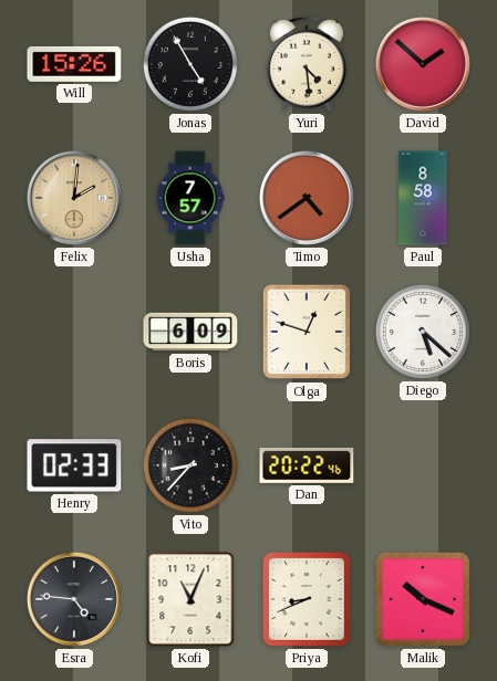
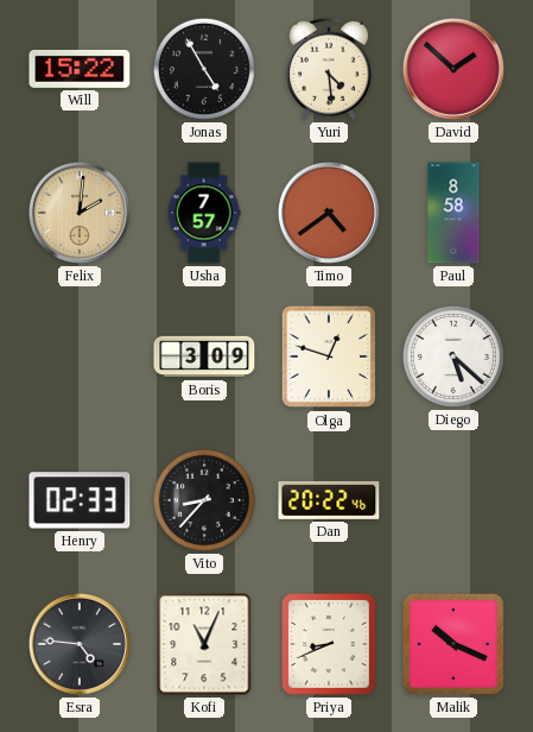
Will: 15:26 -> 15:22
Boris: 6:09 -> 3:09
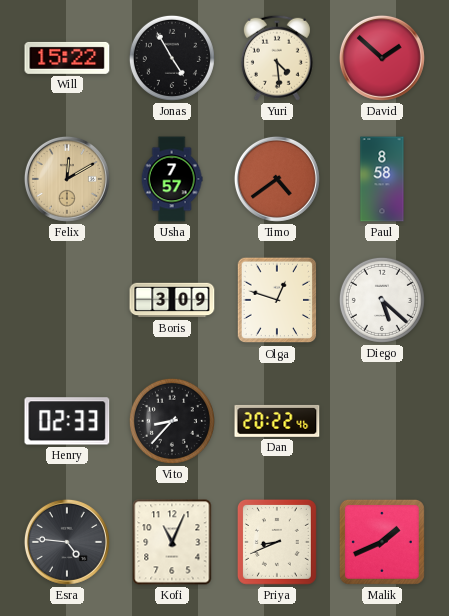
Felix: 2:01 -> 12:10
Malik: 10:19 -> 1:41
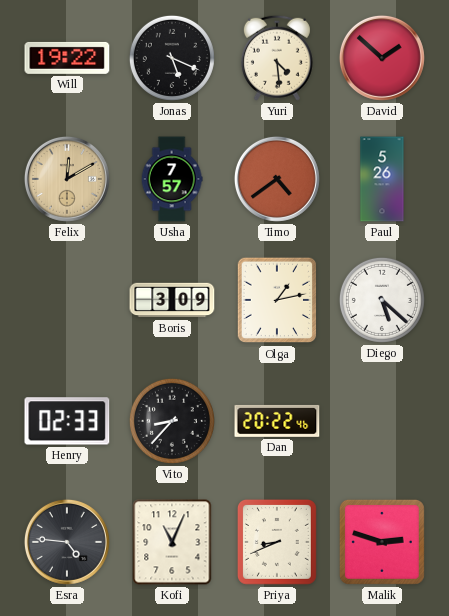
Will: 15:22 -> 19:22
Jonas: 4:55 -> 5:19
Paul: 8:58 -> 5:26
Olga: 12:48 -> 1:13
Malik: 1:41 -> 2:48
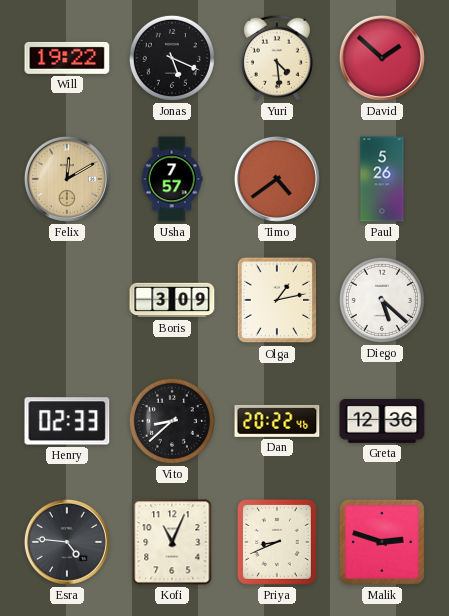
Vito: 8:37 -> 8:38
Greta: none -> 12:36
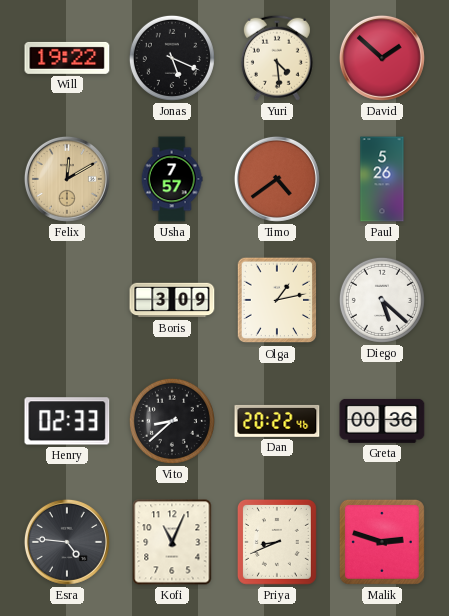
Greta: 12:36 -> 00:36
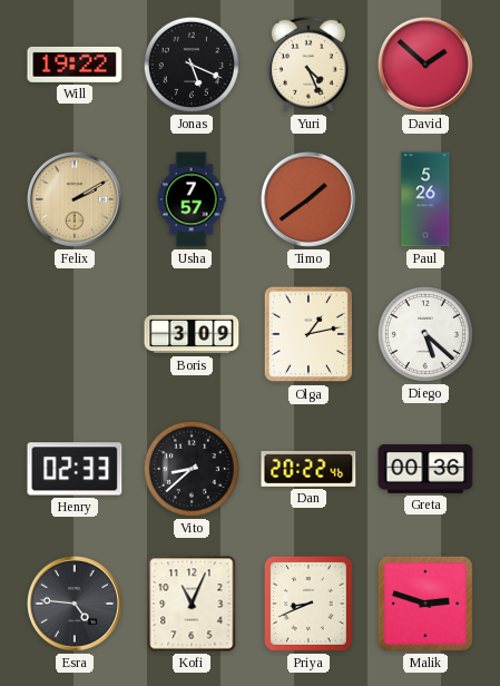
Yuri: 4:29 -> 4:26
Felix: 12:10 -> 2:10
Timo: 4:39 -> 1:39
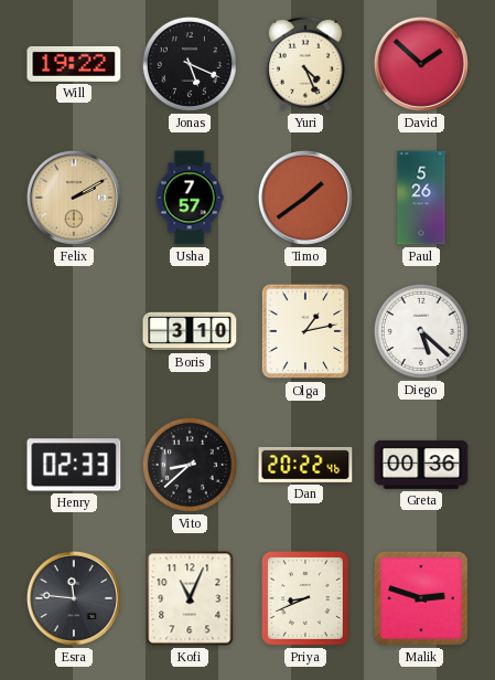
Boris: 3:09 -> 3:10
Esra: 4:46 -> 11:46
